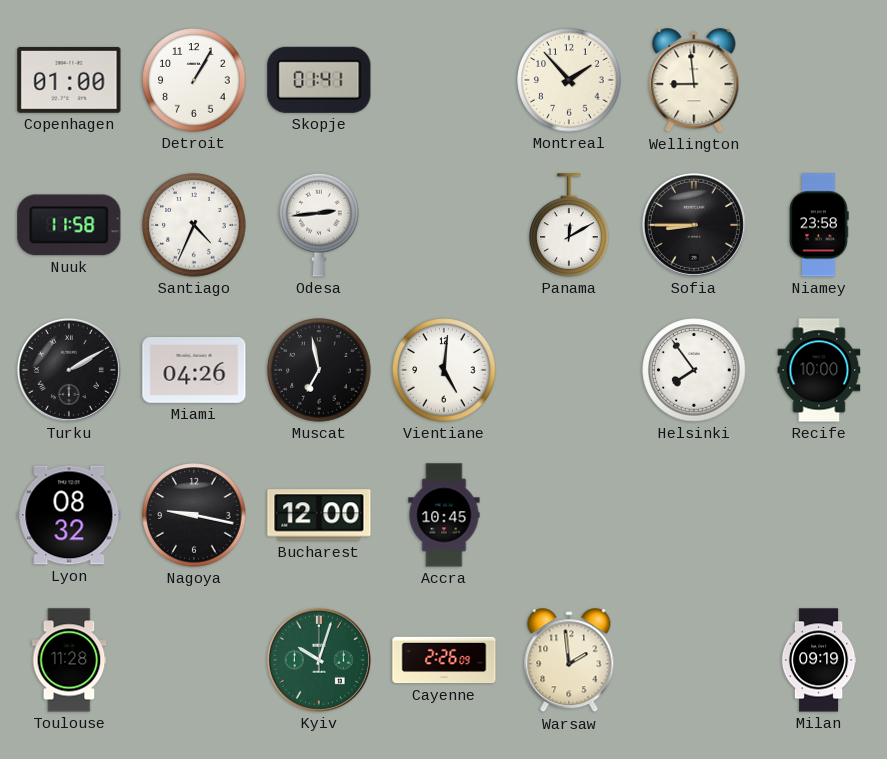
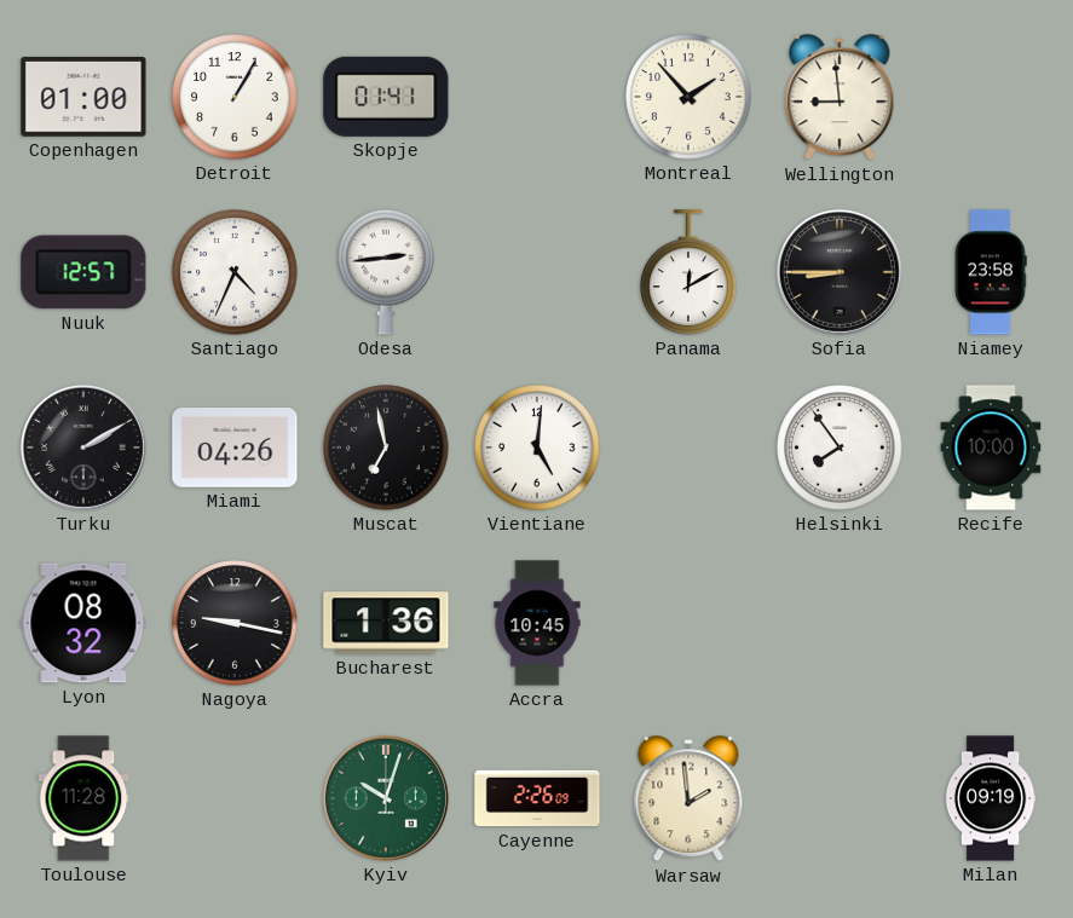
Nuuk: 11:58 -> 12:57
Bucharest: 12:00 -> 1:36
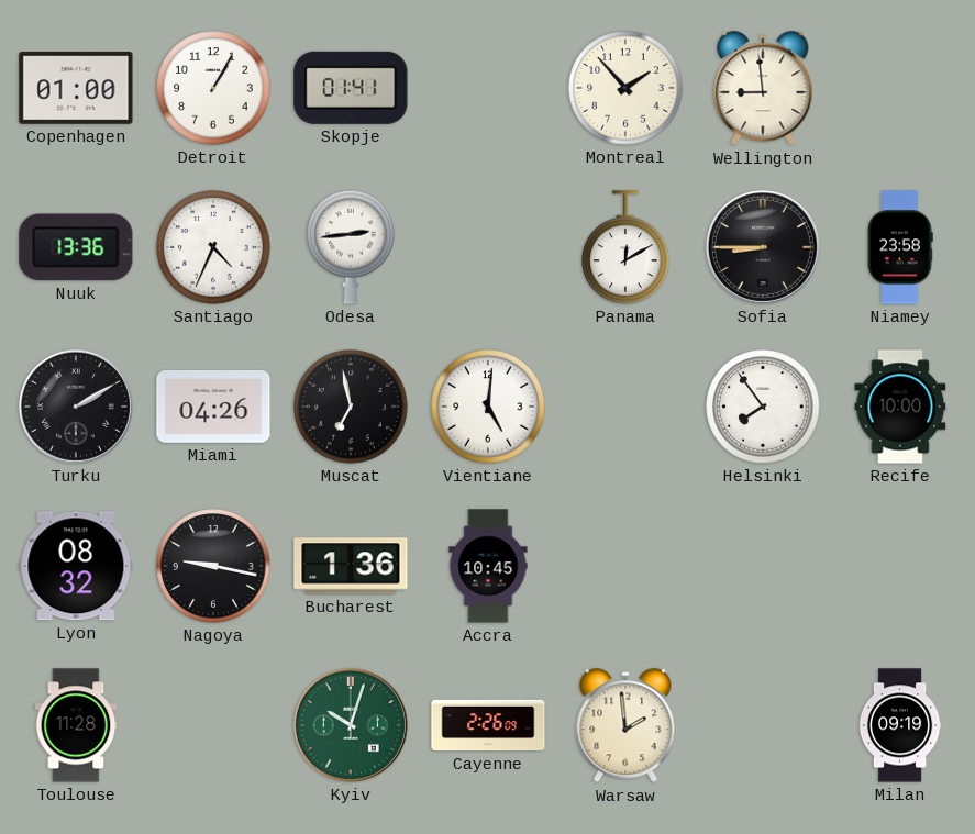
Nuuk: 12:57 -> 13:36
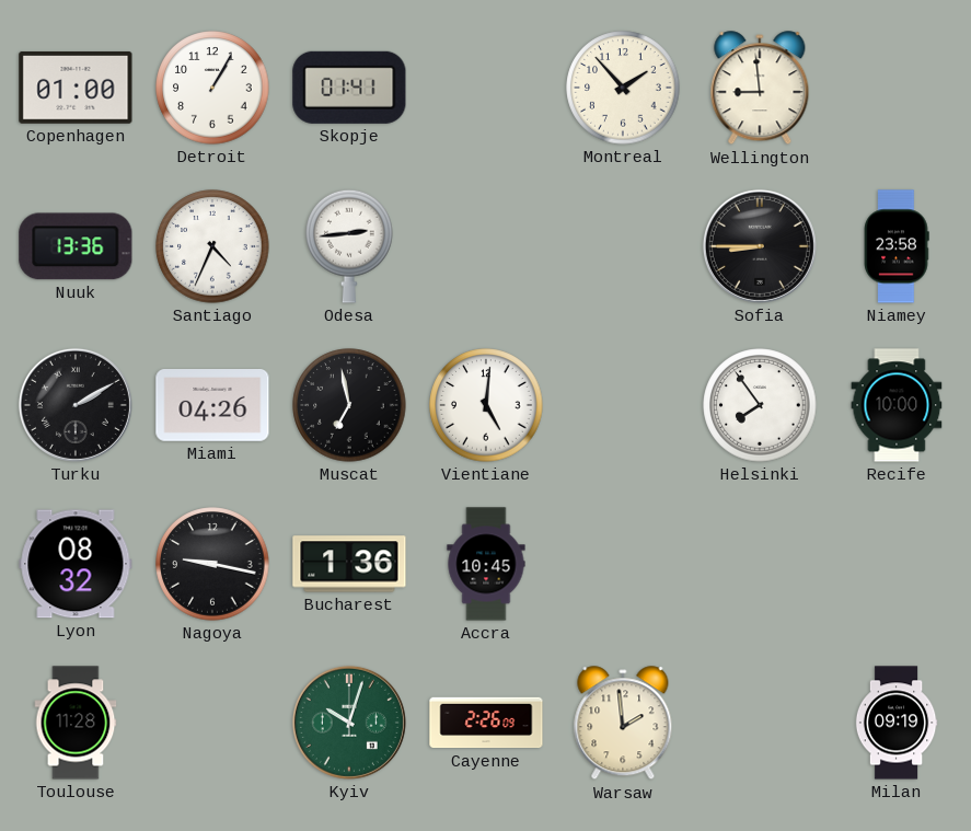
Panama: 12:10 -> none
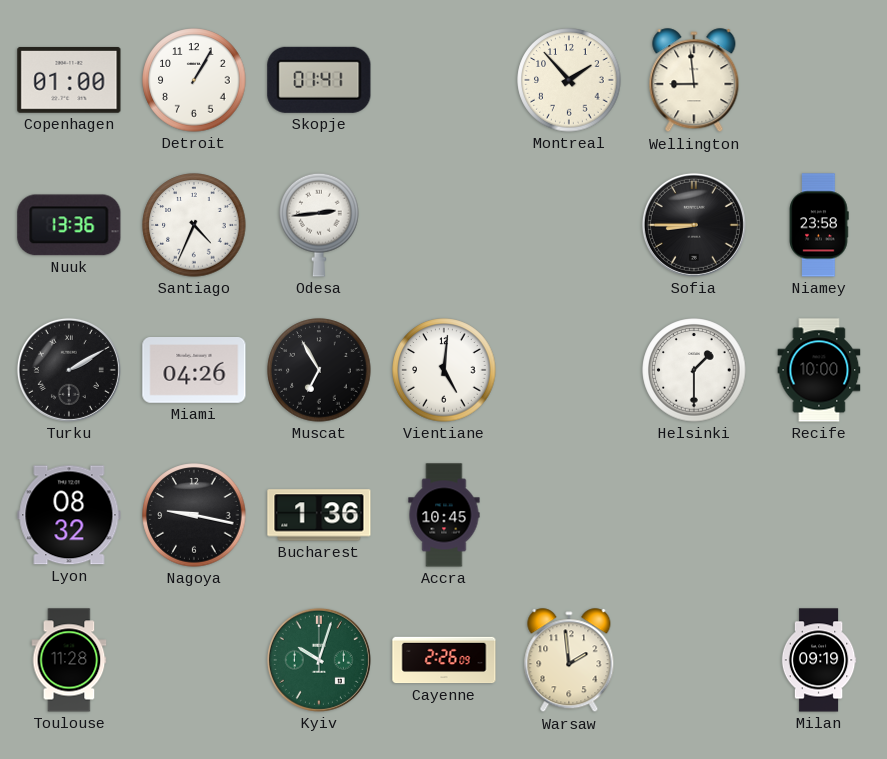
Muscat: 6:58 -> 6:55
Helsinki: 7:54 -> 1:30
